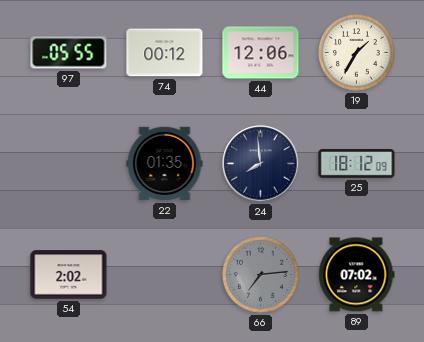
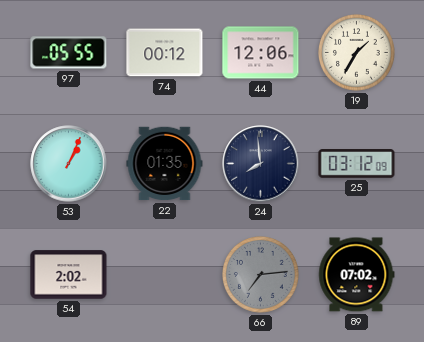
53: none -> 1:04
25: 18:12 -> 03:12
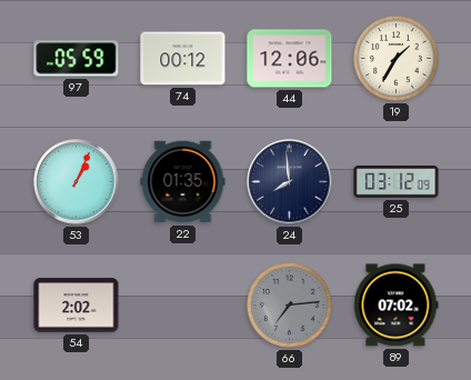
97: 05:55 -> 05:59
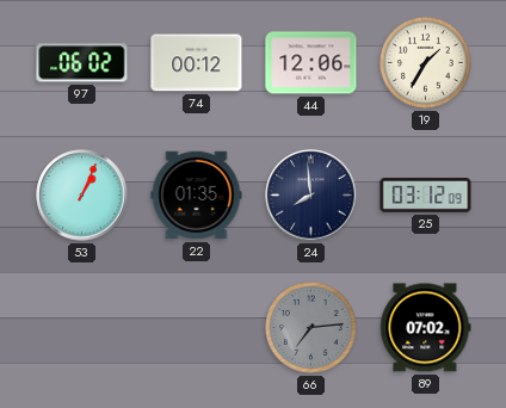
97: 05:59 -> 06:02
54: 2:02 -> none
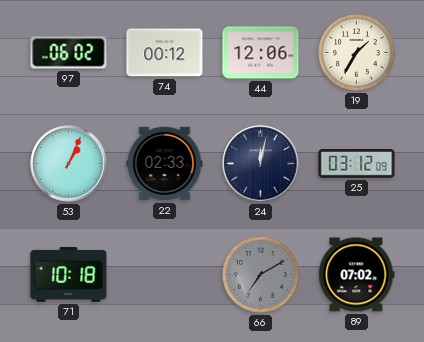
22: 01:35 -> 02:33
24: 7:59 -> 12:02
71: none -> 10:18
66: 7:14 -> 7:10
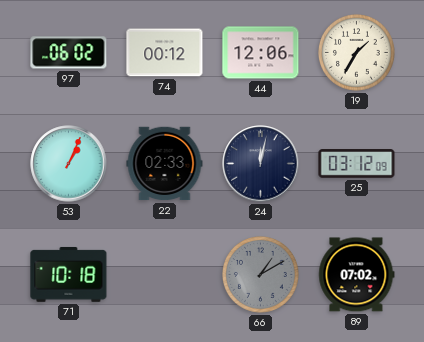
66: 7:10 -> 1:10
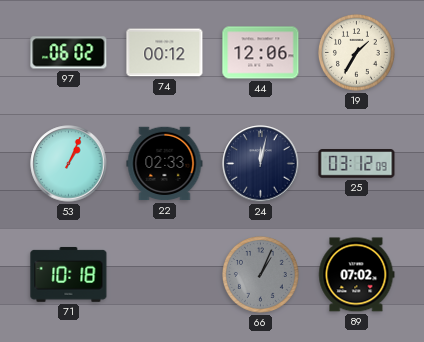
66: 1:10 -> 1:04
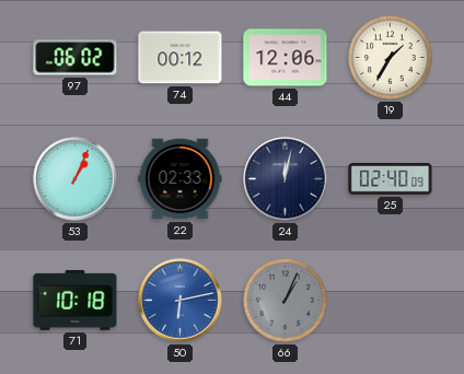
25: 03:12 -> 02:40
50: none -> 6:13
89: 07:02 -> none
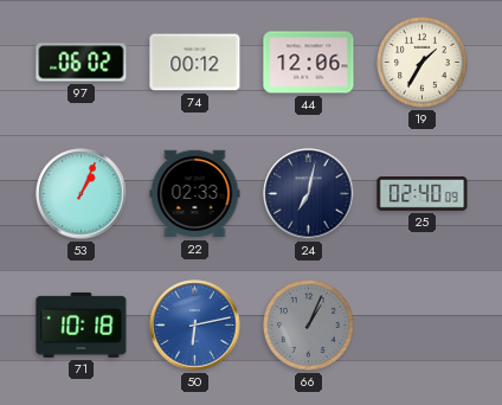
24: 12:02 -> 7:02
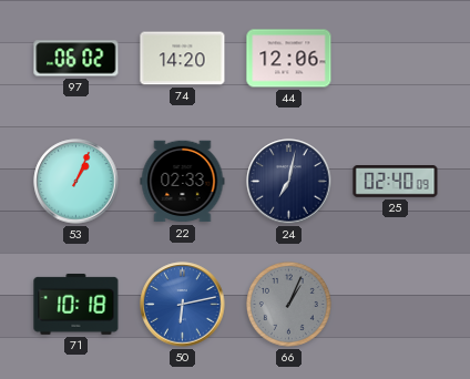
74: 00:12 -> 14:20
19: 1:35 -> none
